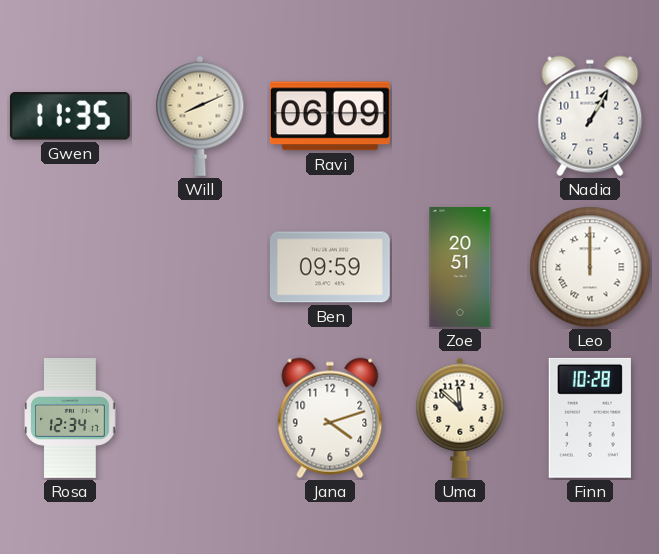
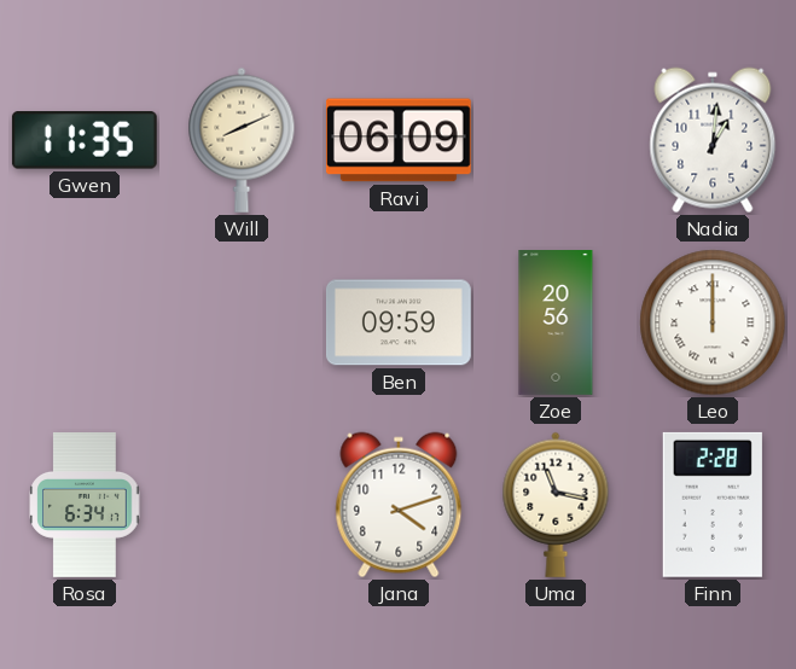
Nadia: 1:05 -> 1:01
Zoe: 20:51 -> 20:56
Rosa: 12:34 -> 6:34
Uma: 11:52 -> 11:17
Finn: 10:28 -> 2:28
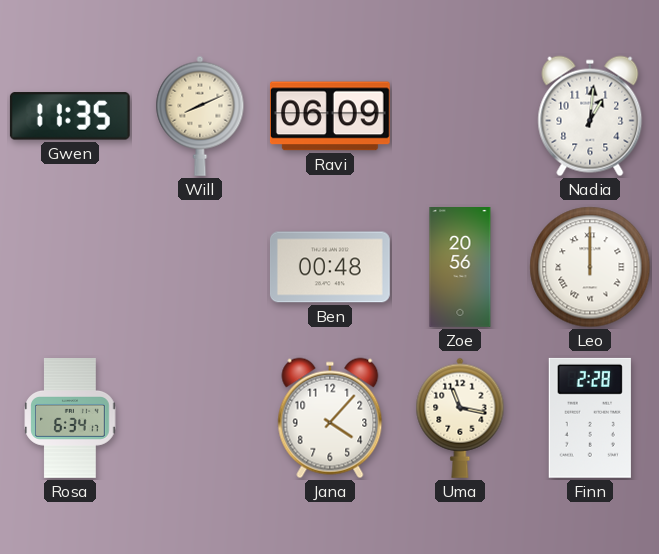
Ben: 09:59 -> 00:48
Jana: 4:12 -> 4:07
